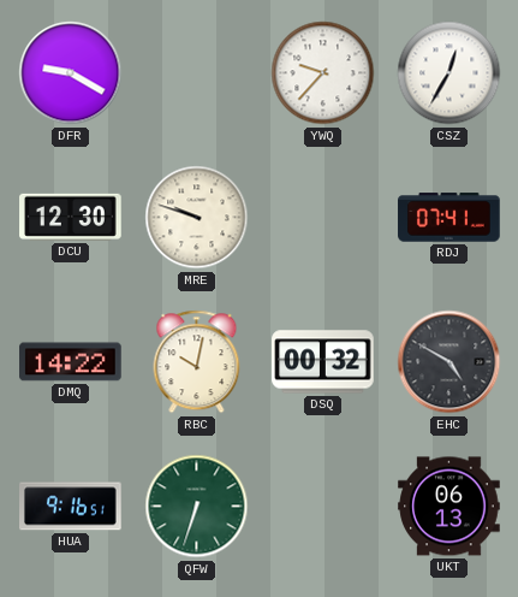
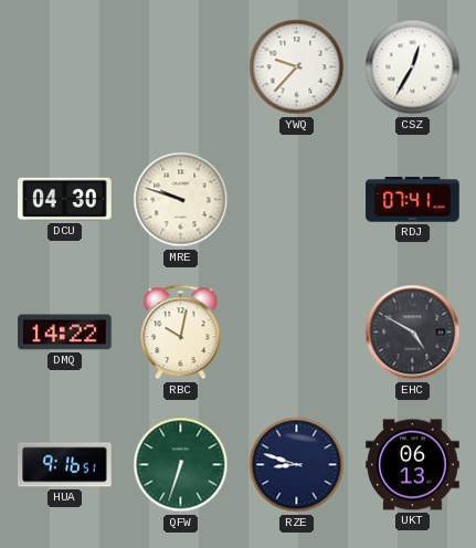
DFR: 9:20 -> none
DCU: 12:30 -> 04:30
DSQ: 00:32 -> none
RZE: none -> 8:48
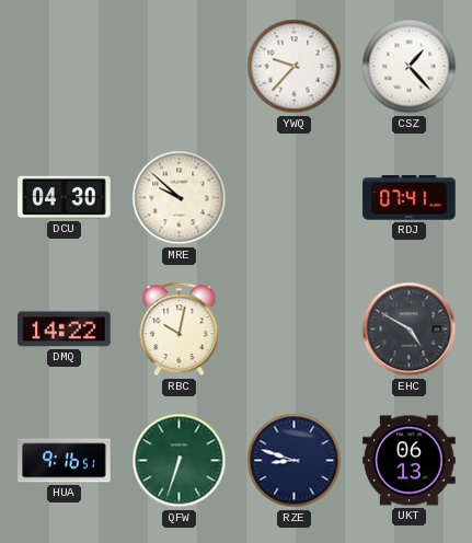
CSZ: 12:35 -> 1:23
MRE: 9:48 -> 9:52
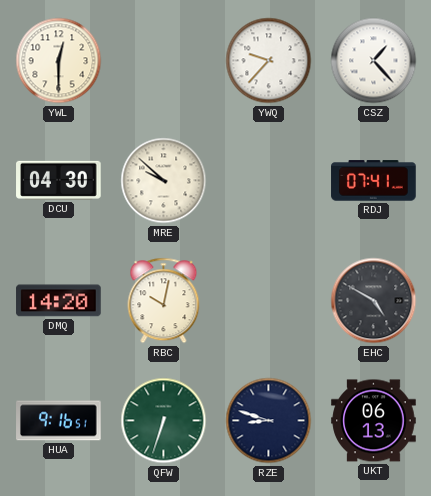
YWL: none -> 12:30
DMQ: 14:22 -> 14:20
